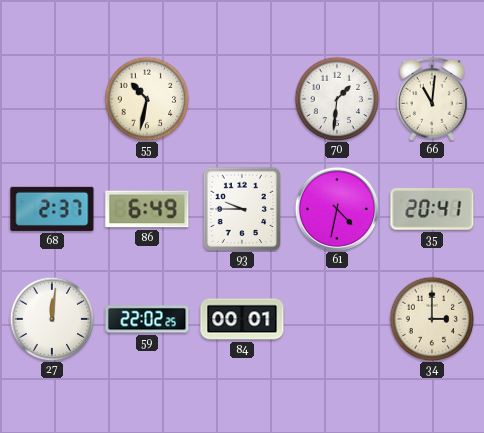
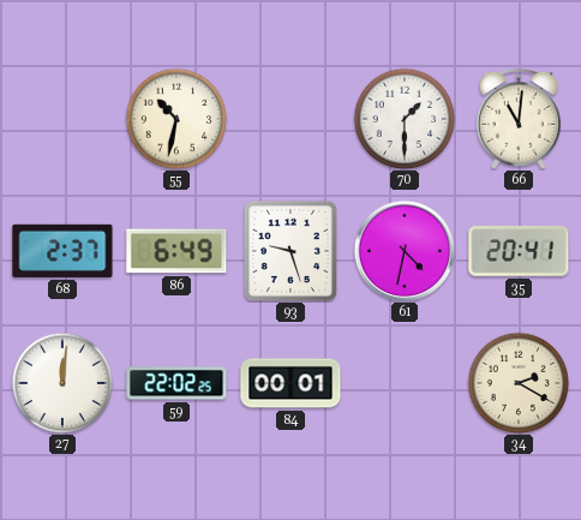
70: 1:31 -> 1:30
93: 9:45 -> 9:27
34: 3:00 -> 2:20
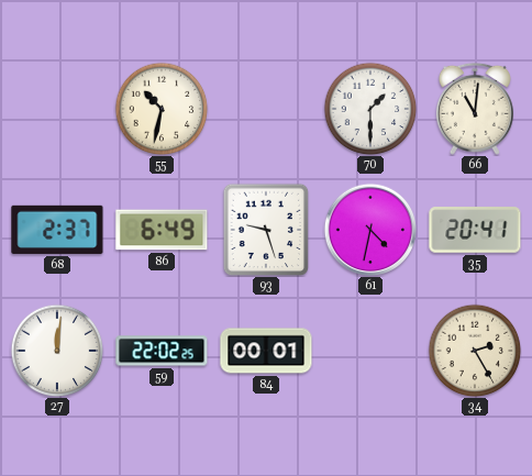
34: 2:20 -> 2:25
